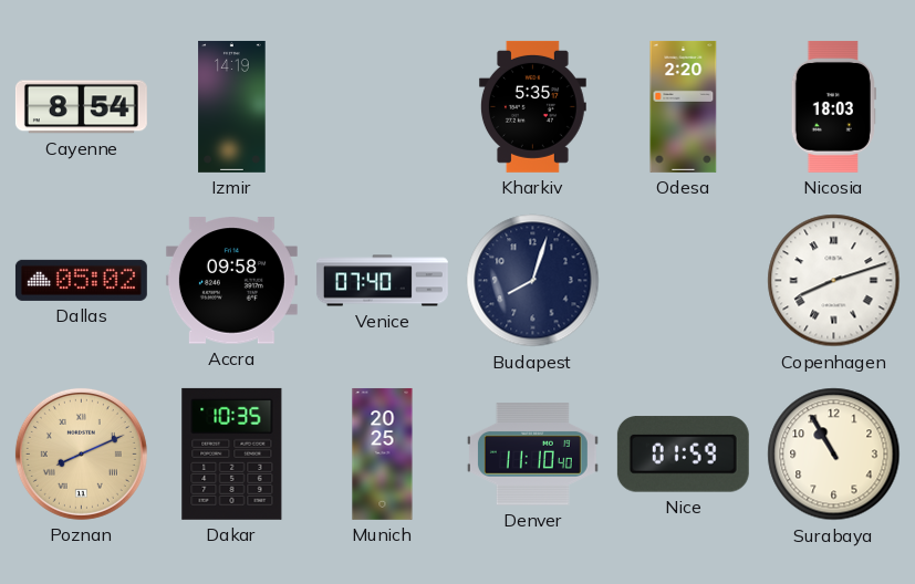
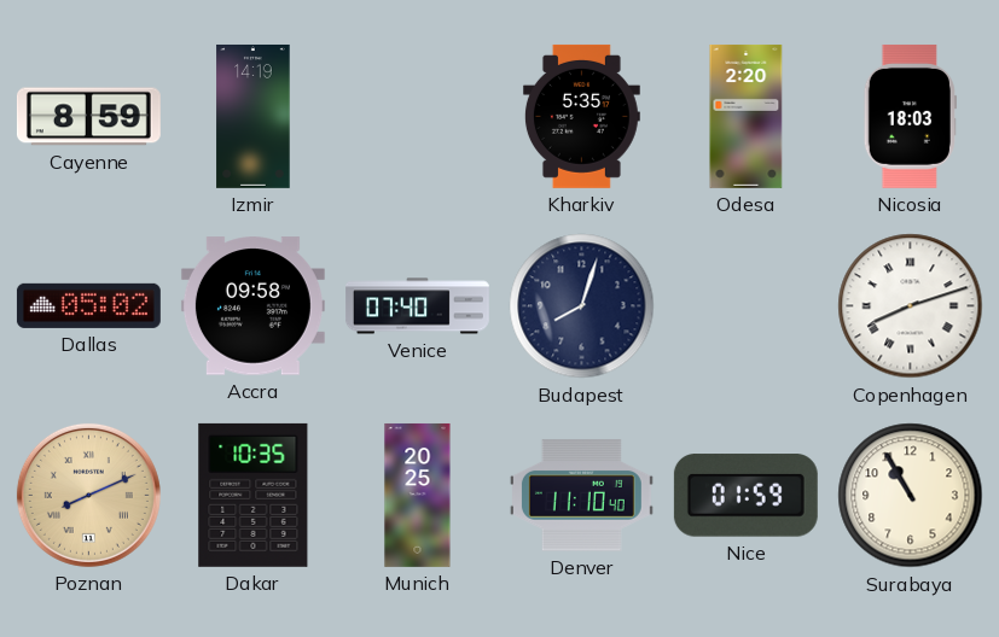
Cayenne: 8:54 -> 8:59
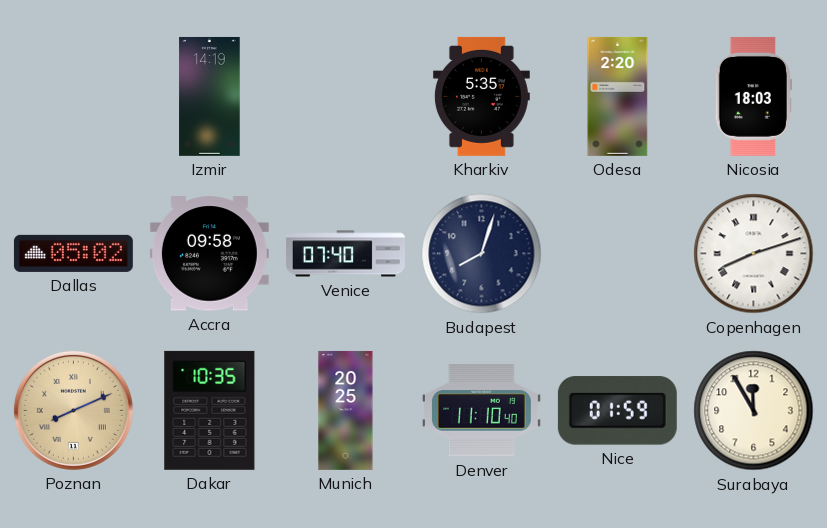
Cayenne: 8:59 -> none
Surabaya: 10:55 -> 11:55
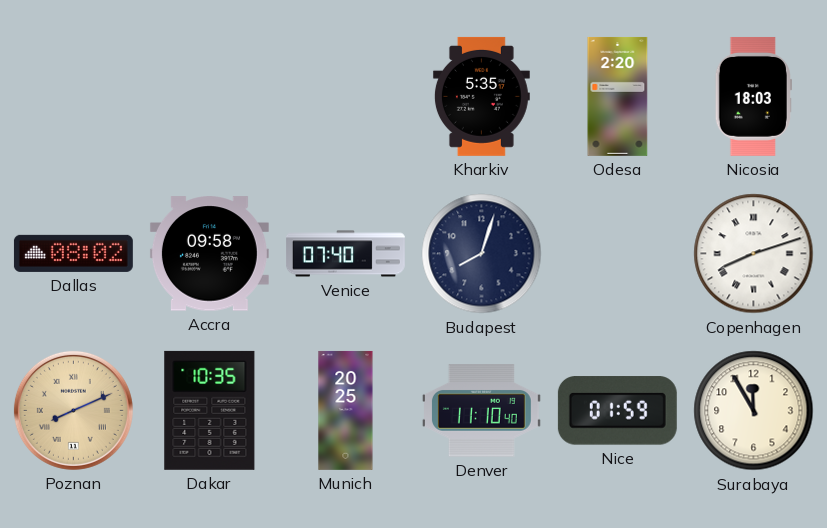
Izmir: 14:19 -> none
Dallas: 05:02 -> 08:02
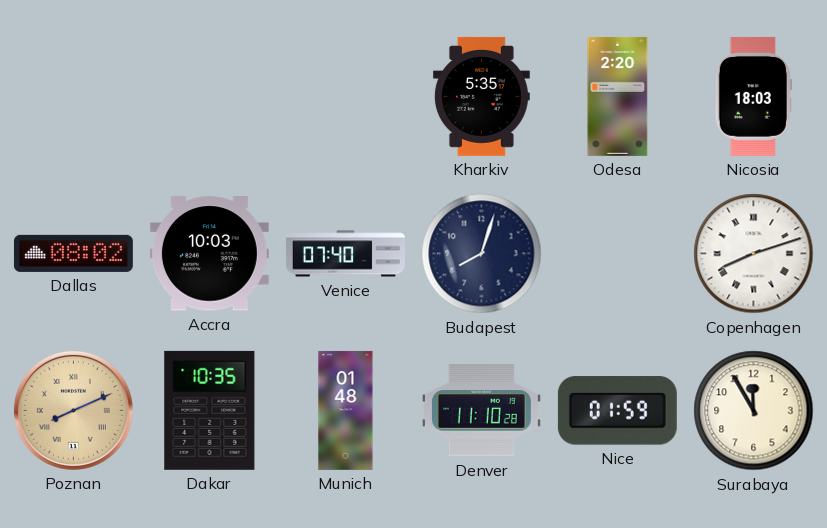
Accra: 09:58 -> 10:03
Munich: 20:25 -> 01:48
Denver: 11:10:40 -> 11:10:28
